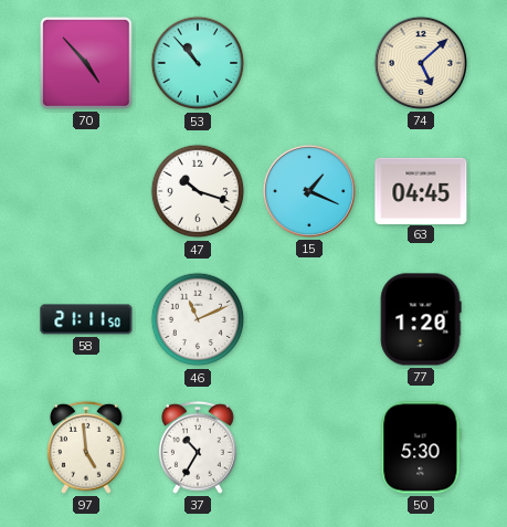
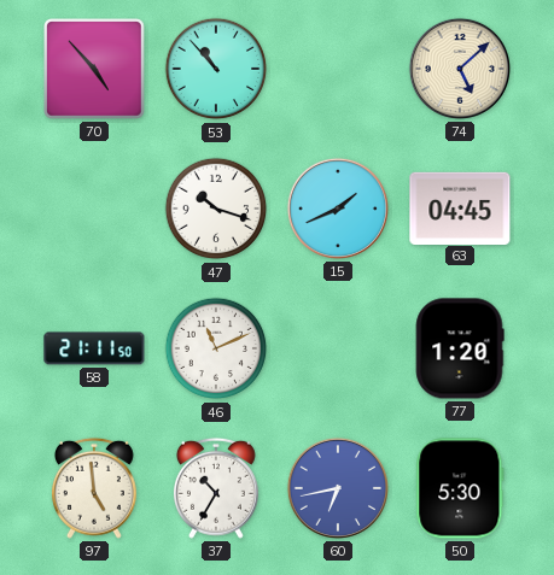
15: 1:19 -> 1:41
60: none -> 6:43
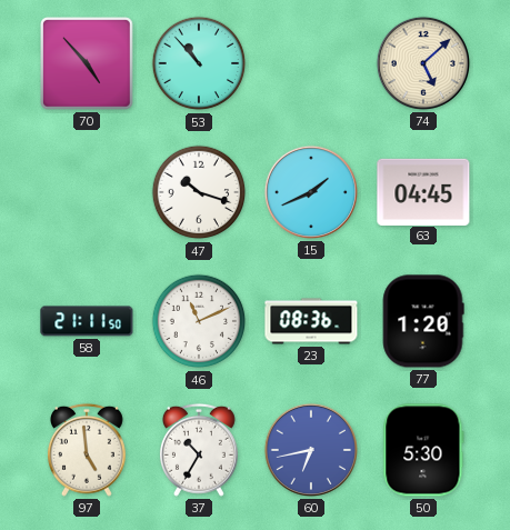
23: none -> 08:36
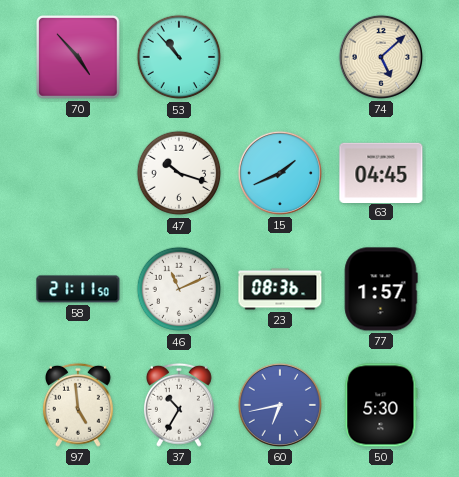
77: 1:20 -> 1:57
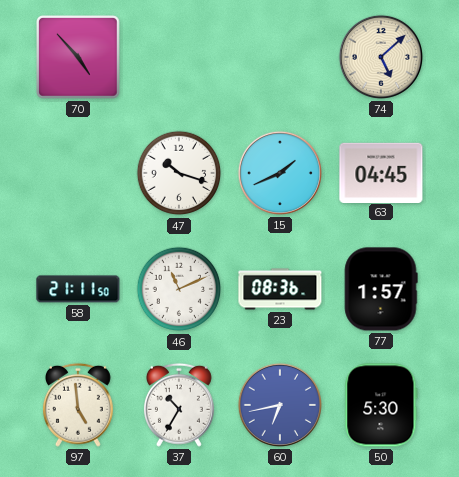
53: 10:53 -> none
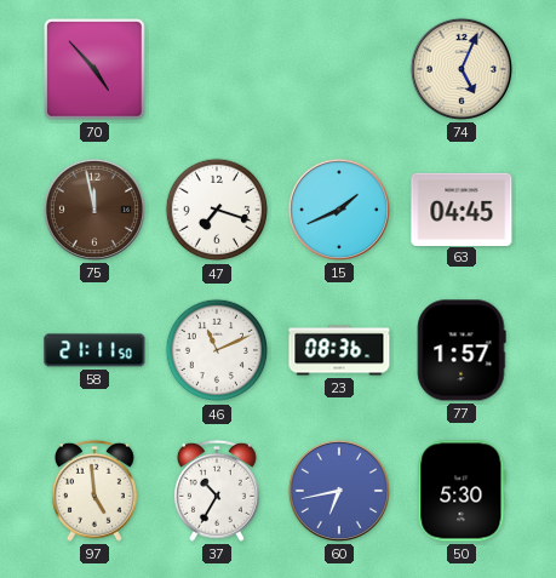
74: 5:08 -> 5:04
75: none -> 11:58
47: 10:18 -> 7:18
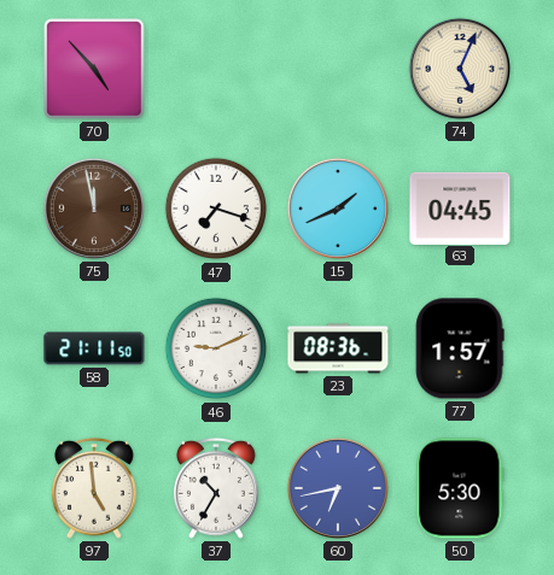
46: 11:11 -> 9:11
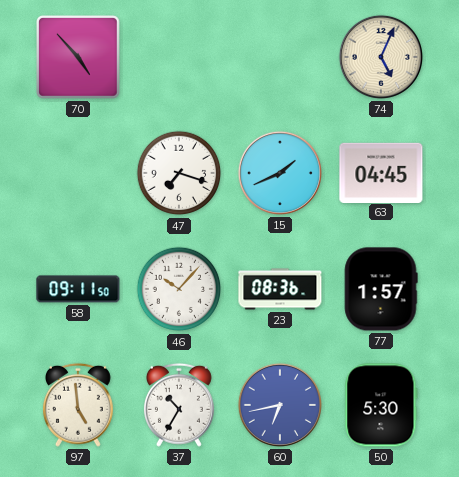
75: 11:58 -> none
58: 21:11 -> 09:11
46: 9:11 -> 10:07
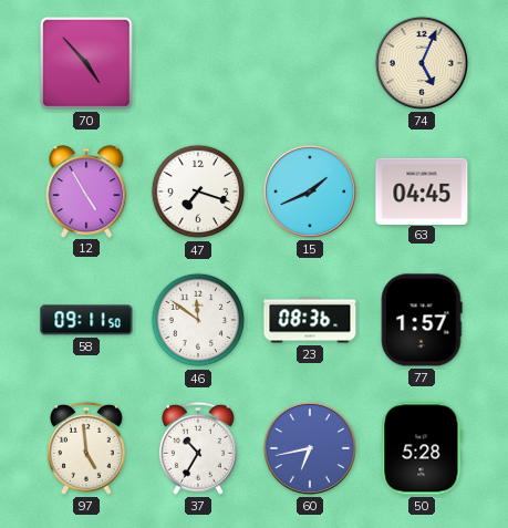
12: none -> 4:55
46: 10:07 -> 11:51
50: 5:30 -> 5:28
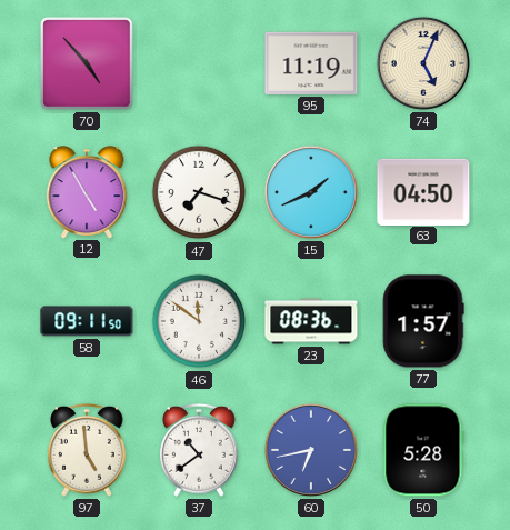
95: none -> 11:19
63: 04:45 -> 04:50
37: 10:35 -> 10:39
